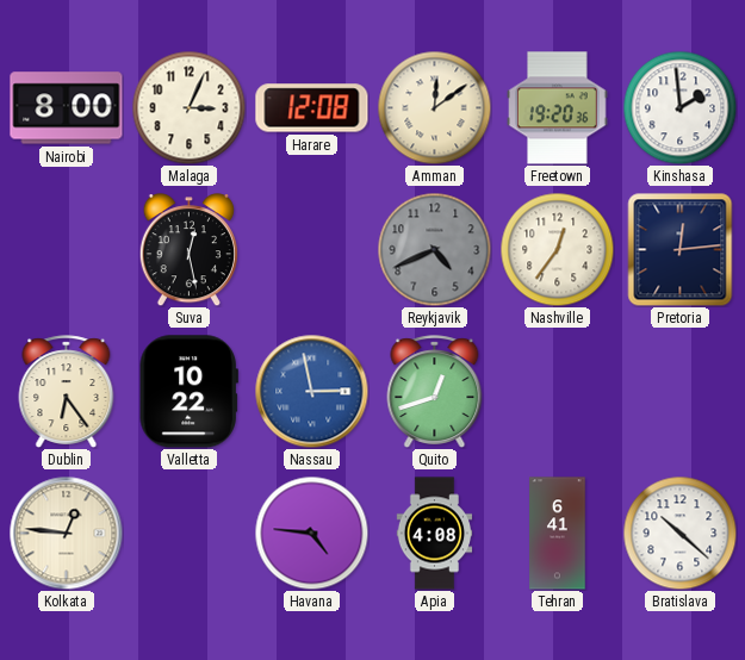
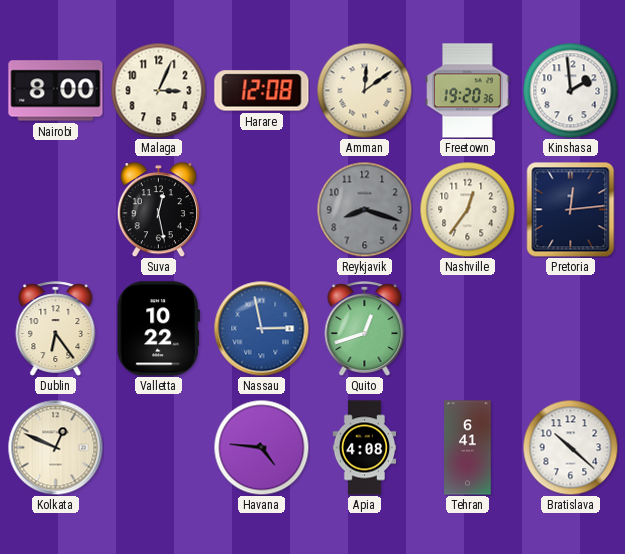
Reykjavik: 4:41 -> 8:18
Kolkata: 12:46 -> 12:49
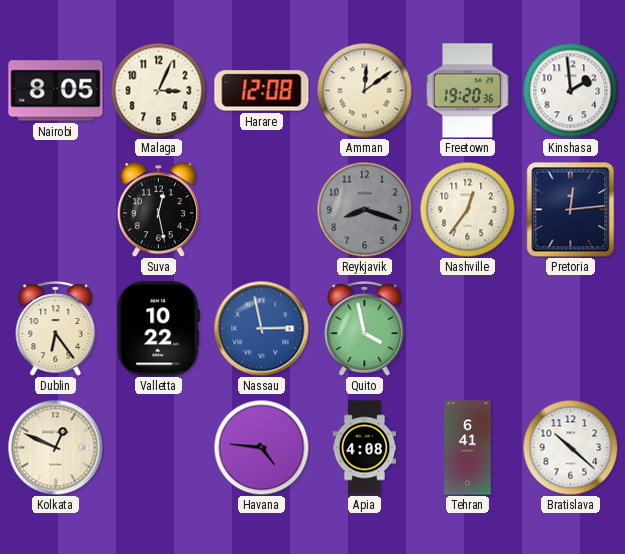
Nairobi: 8:00 -> 8:05
Quito: 12:42 -> 3:58
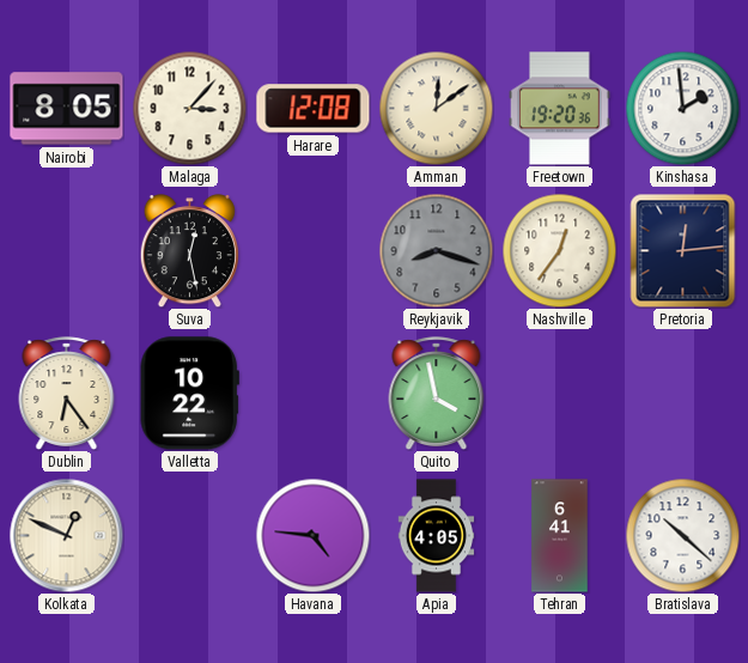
Malaga: 3:04 -> 3:07
Nassau: 2:58 -> none
Apia: 4:08 -> 4:05
